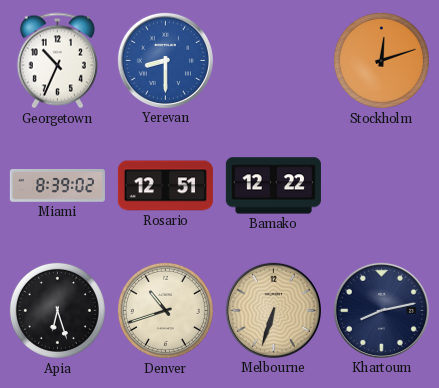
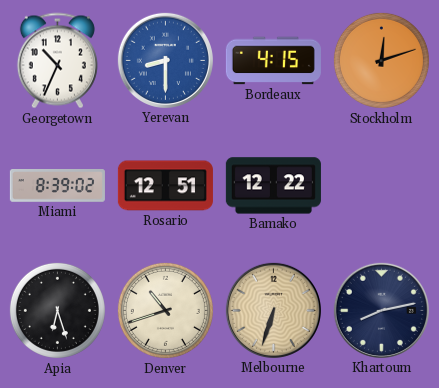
Bordeaux: none -> 4:15
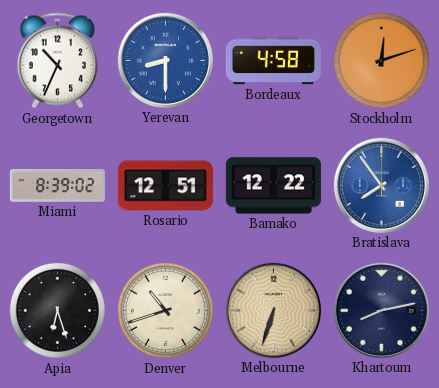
Bordeaux: 4:15 -> 4:58
Bratislava: none -> 7:54
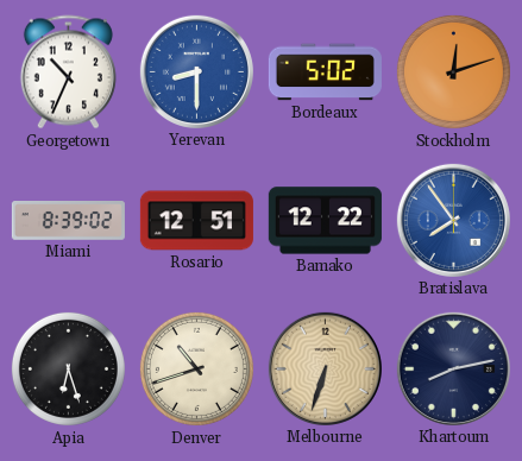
Bordeaux: 4:58 -> 5:02
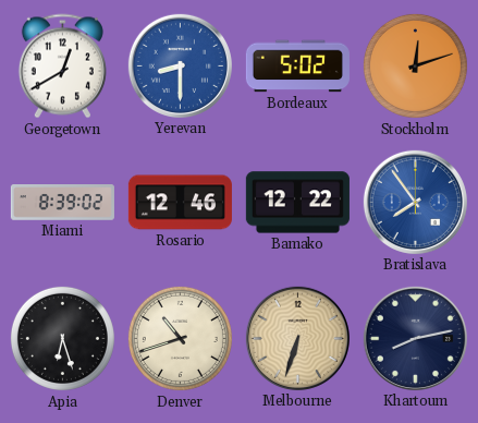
Georgetown: 10:34 -> 12:40
Rosario: 12:51 -> 12:46
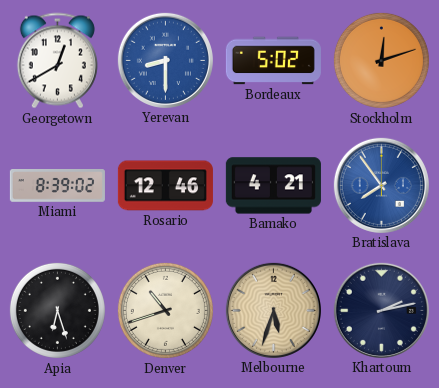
Bamako: 12:22 -> 4:21
Melbourne: 6:33 -> 5:33
Khartoum: 8:13 -> 2:13
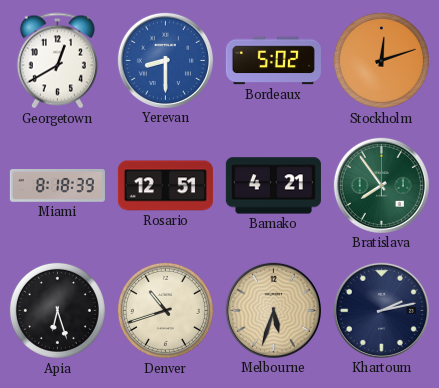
Miami: 8:39 -> 8:18
Rosario: 12:46 -> 12:51
Bratislava dial: blue -> green
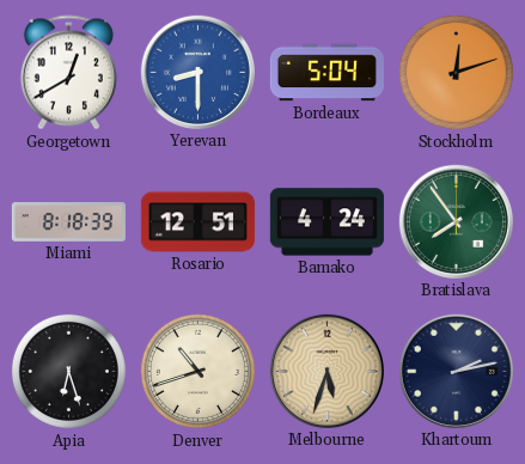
Bordeaux: 5:02 -> 5:04
Bamako: 4:21 -> 4:24
